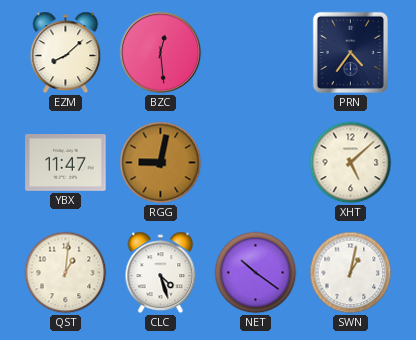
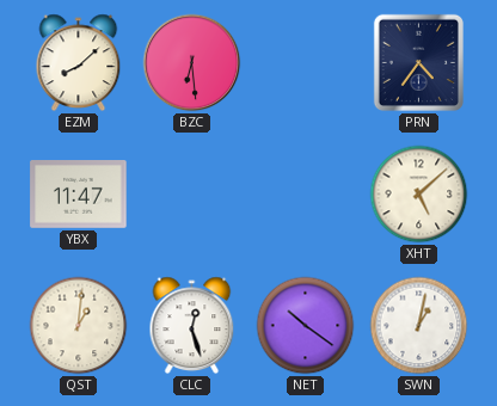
BZC: 12:29 -> 6:29
RGG: 9:02 -> none
CLC: 4:27 -> 12:27
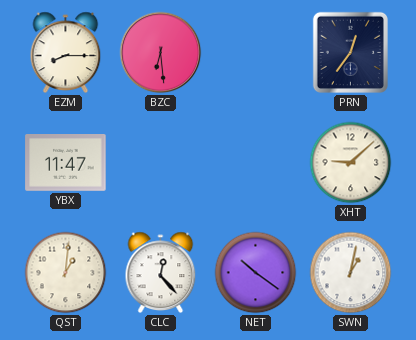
EZM: 8:08 -> 8:15
PRN: 4:36 -> 12:36
XHT: 5:08 -> 9:08
CLC: 12:27 -> 12:23
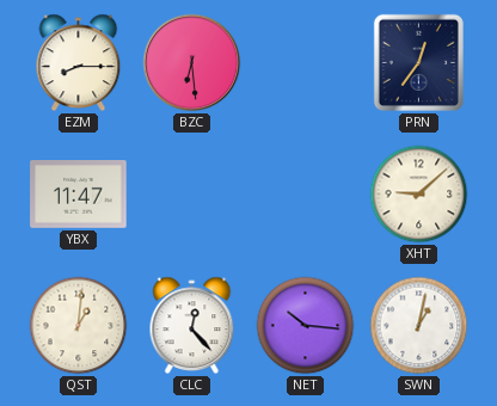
NET: 10:21 -> 10:16
